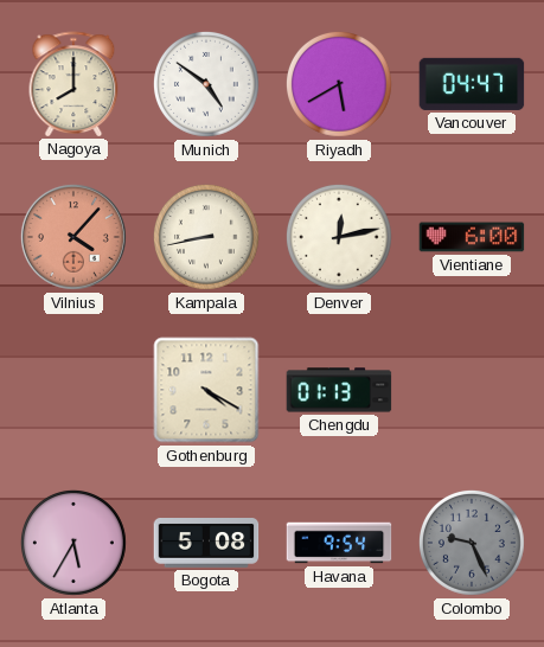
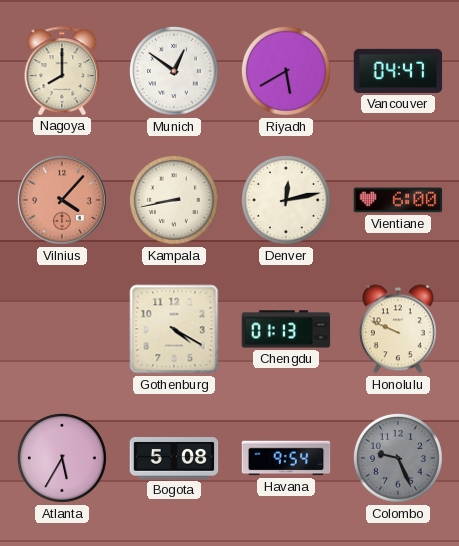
Munich: 4:51 -> 12:51
Honolulu: none -> 9:49
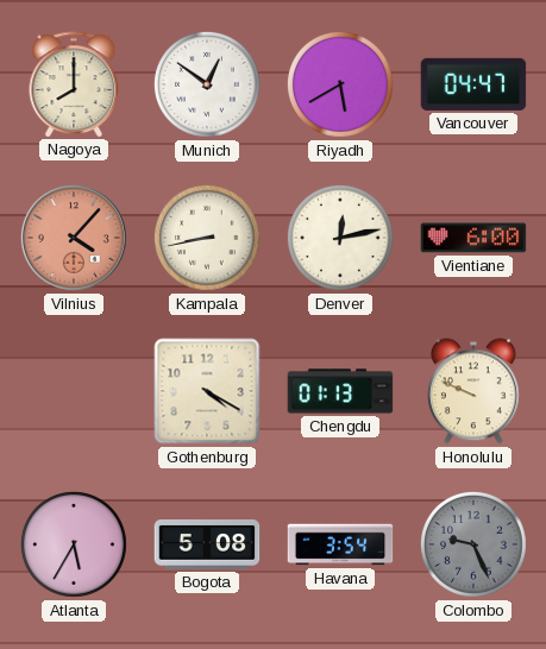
Havana: 9:54 -> 3:54
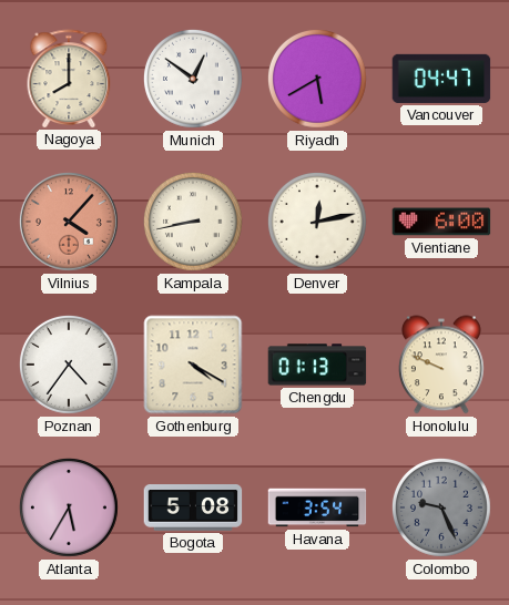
Poznan: none -> 4:36
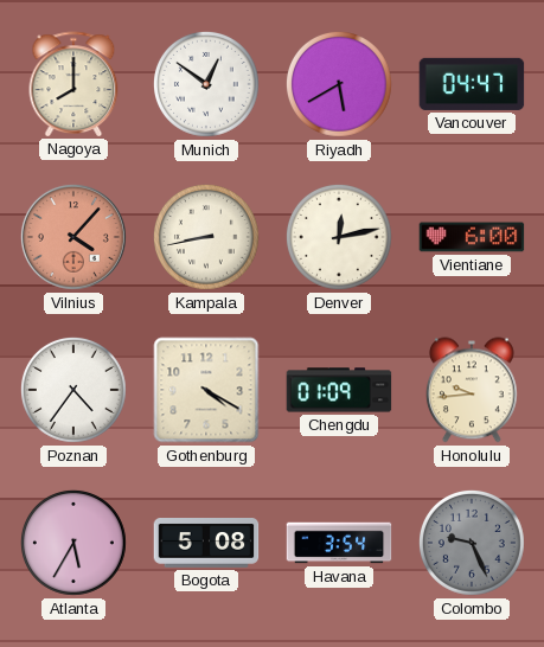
Chengdu: 01:13 -> 01:09
Honolulu: 9:49 -> 9:44
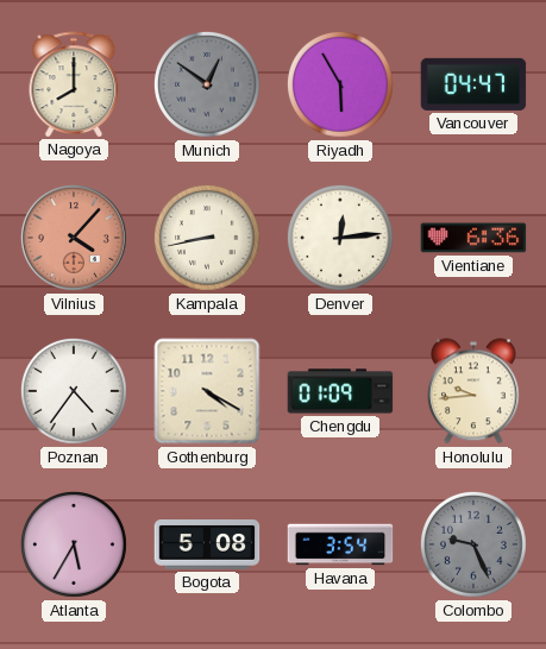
Munich dial: white -> grey
Riyadh: 5:40 -> 5:55
Denver: 12:13 -> 12:14
Vientiane: 6:00 -> 6:36
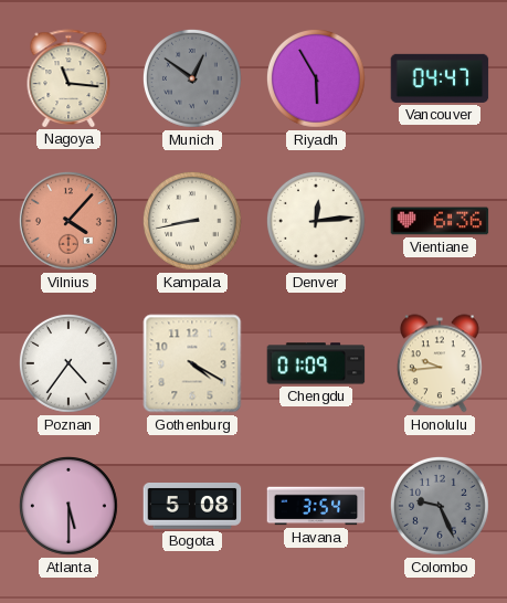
Nagoya: 8:00 -> 11:16
Atlanta: 5:35 -> 5:30
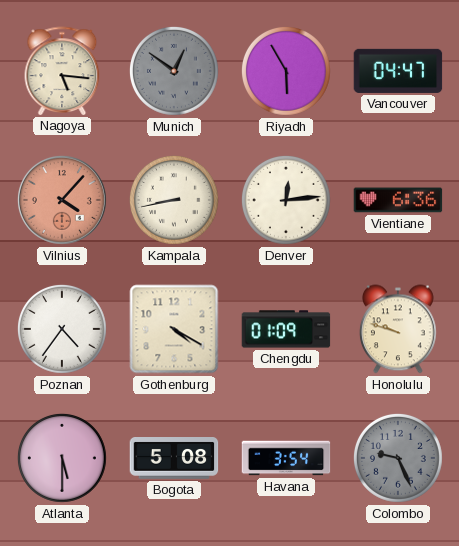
Nagoya: 11:16 -> 5:16
Honolulu: 9:44 -> 9:48
